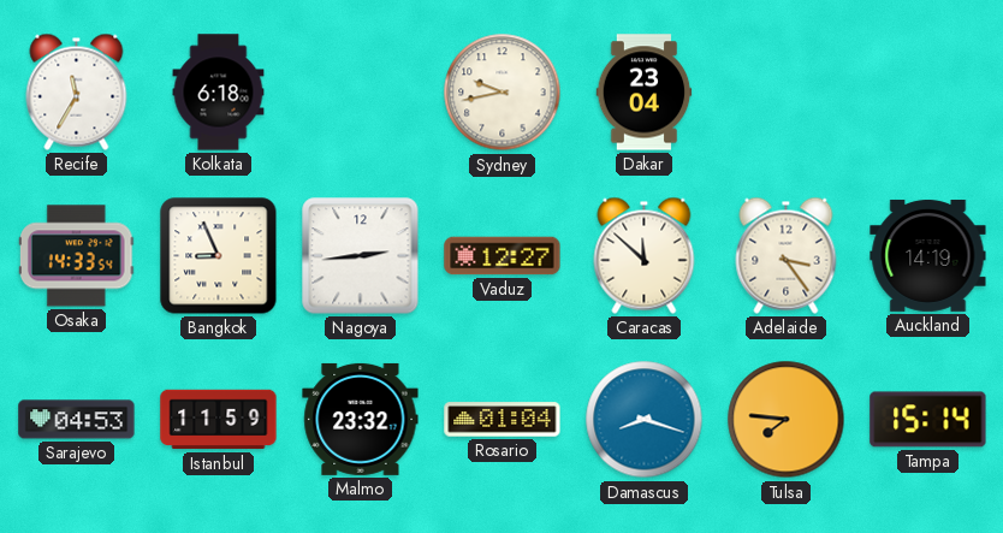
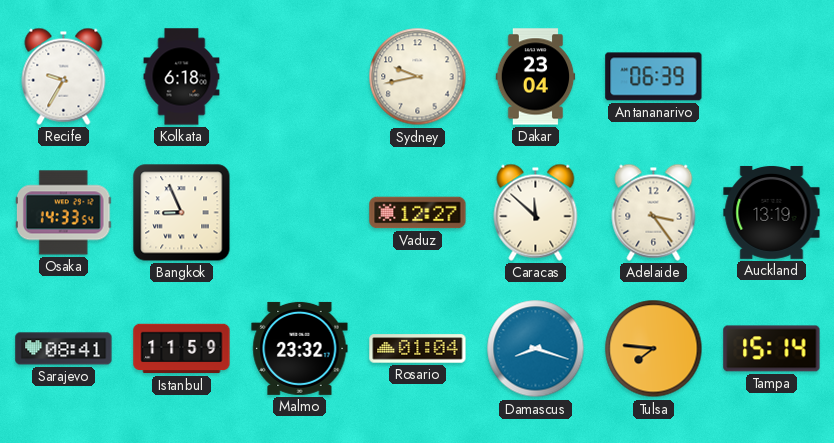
Recife: 11:35 -> 9:35
Antananarivo: none -> 06:39
Nagoya: 2:44 -> none
Auckland: 14:19 -> 13:19
Sarajevo: 04:53 -> 08:41
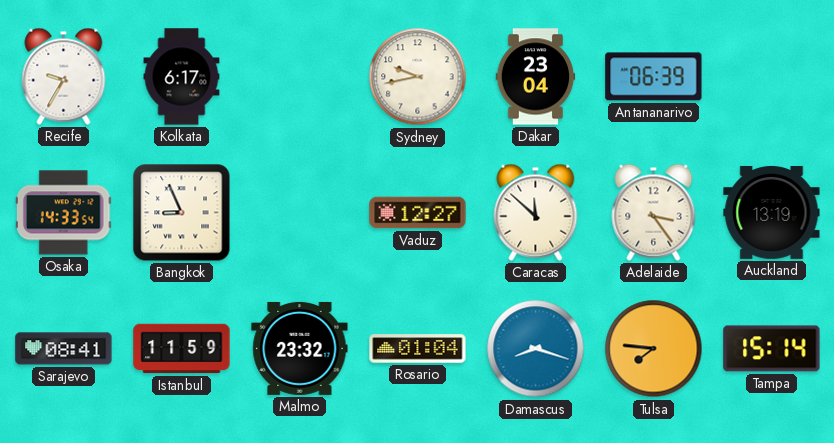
Kolkata: 6:18 -> 6:17
